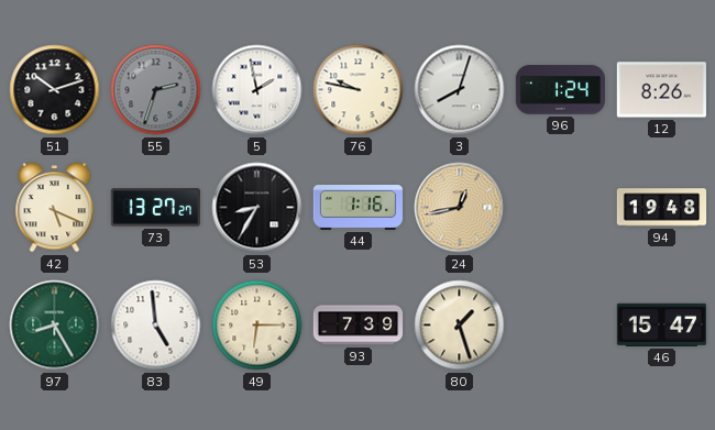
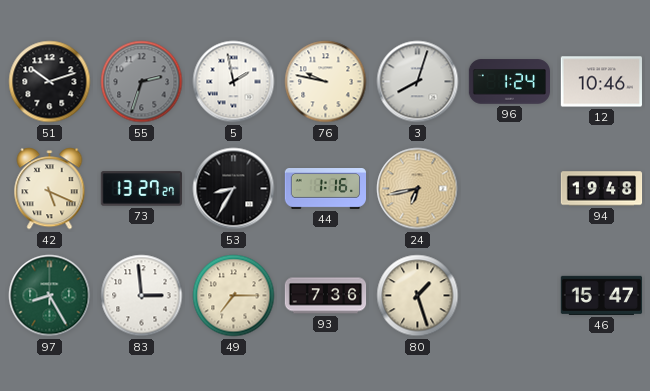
12: 8:26 -> 10:46
24: 12:43 -> 6:43
83: 4:59 -> 2:59
49: 6:15 -> 7:15
93: 7:39 -> 7:36
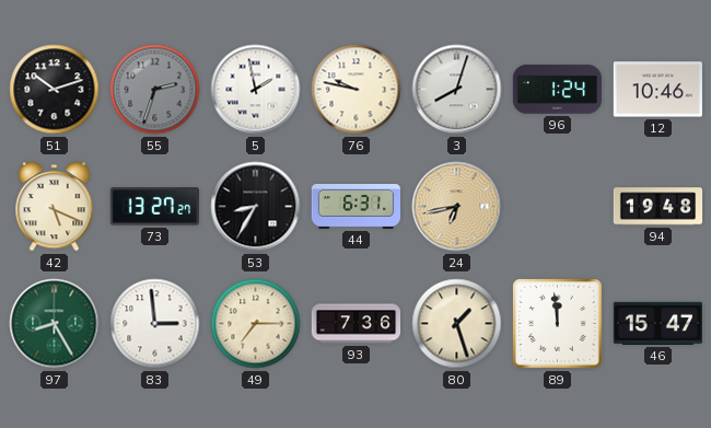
44: 1:16 -> 6:31
89: none -> 11:59
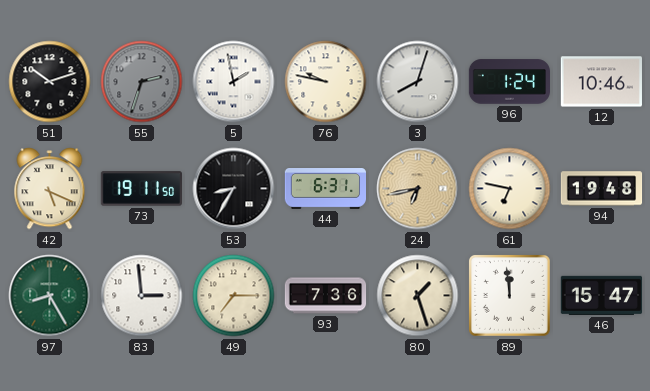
73: 13:27 -> 19:11
61: none -> 6:47
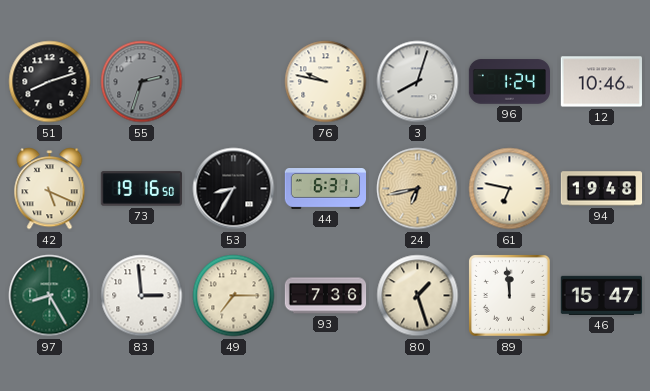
51: 10:12 -> 8:12
5: 1:58 -> none
73: 19:11 -> 19:16
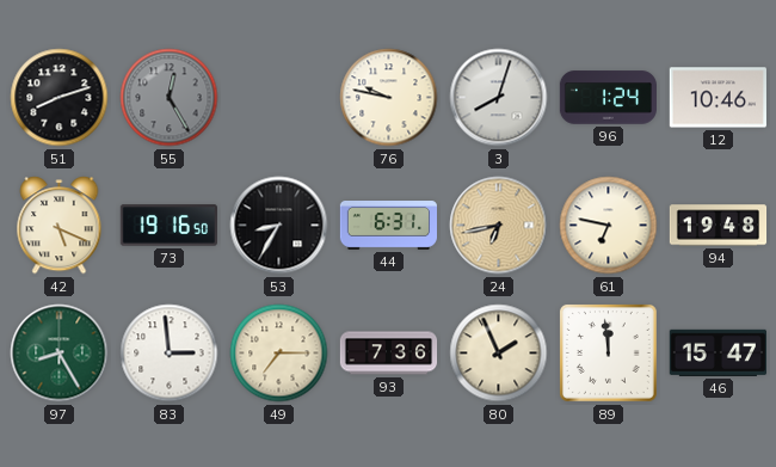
55: 2:33 -> 12:25
80: 1:27 -> 1:56
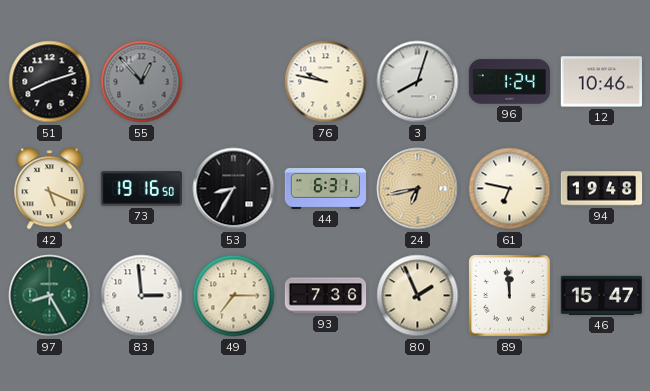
55: 12:25 -> 12:53
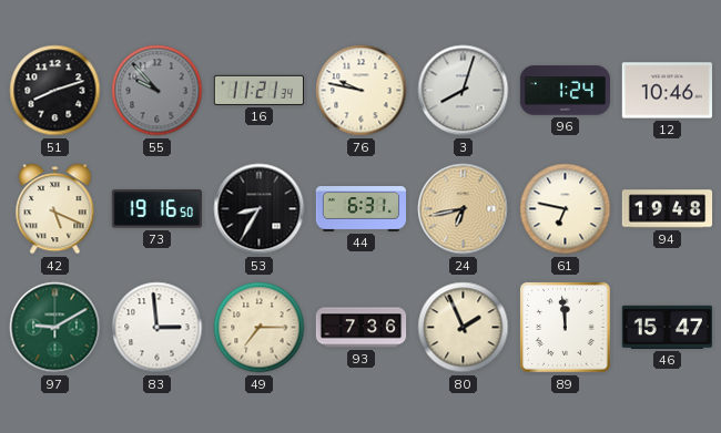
55: 12:53 -> 9:53
16: none -> 11:21
97: 8:25 -> 9:10
